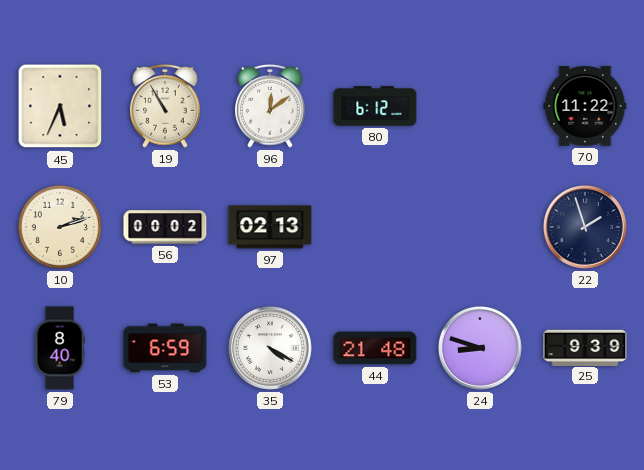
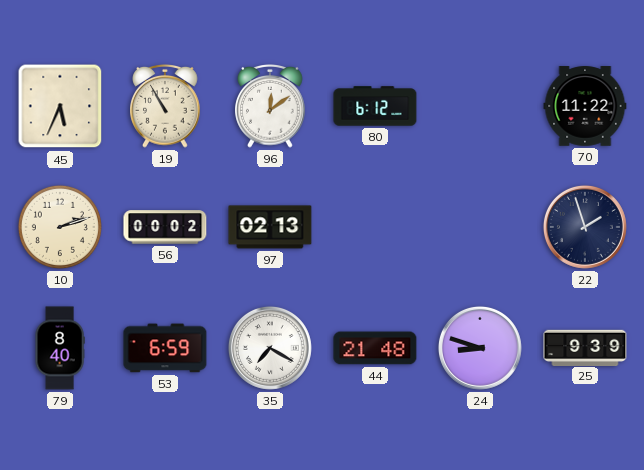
35: 4:20 -> 7:20
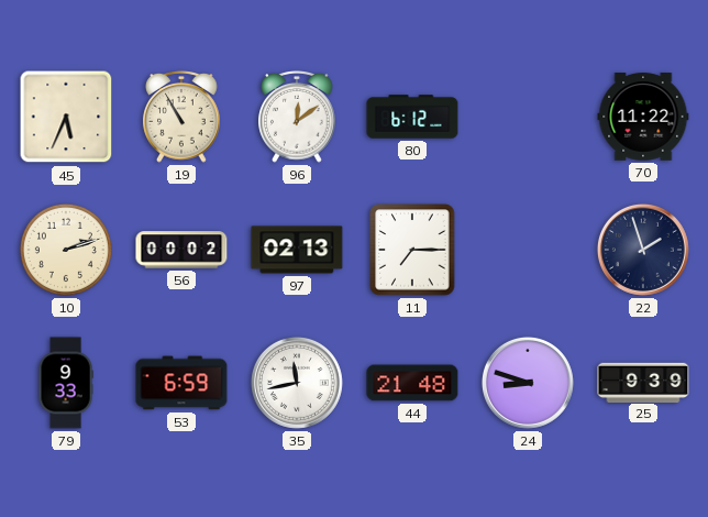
11: none -> 7:15
79: 8:40 -> 9:33
35: 7:20 -> 11:43
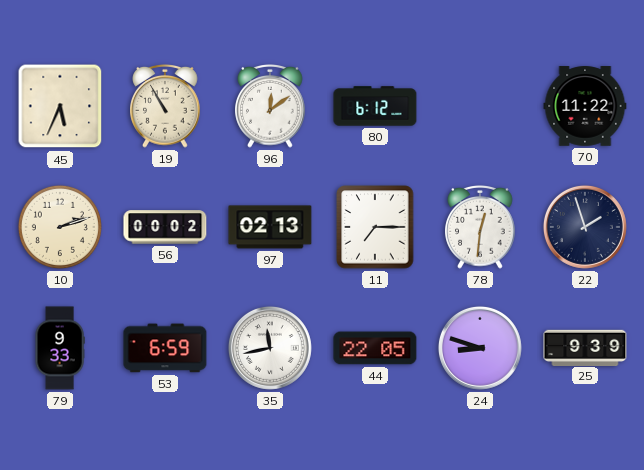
78: none -> 12:31
44: 21:48 -> 22:05
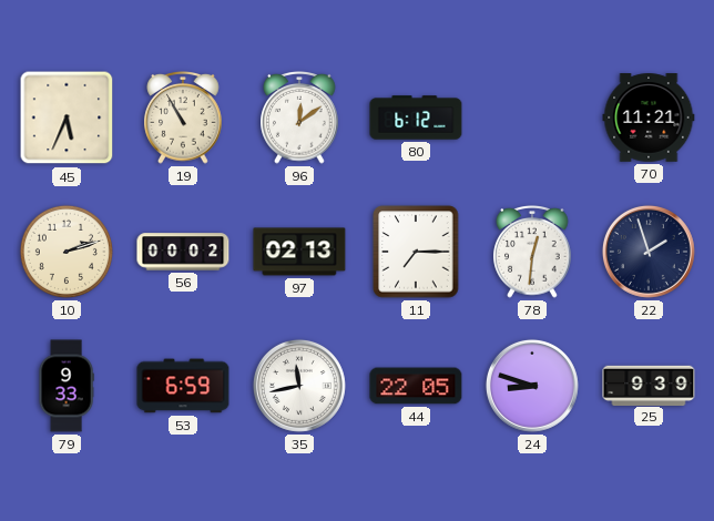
70: 11:22 -> 11:21
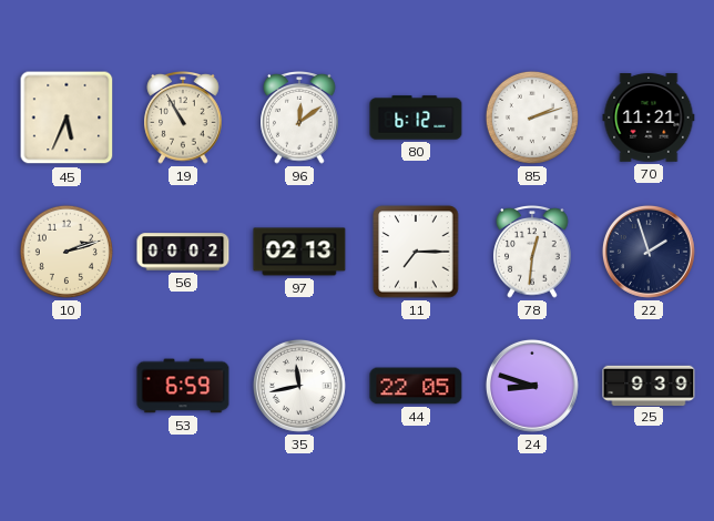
85: none -> 2:12
79: 9:33 -> none
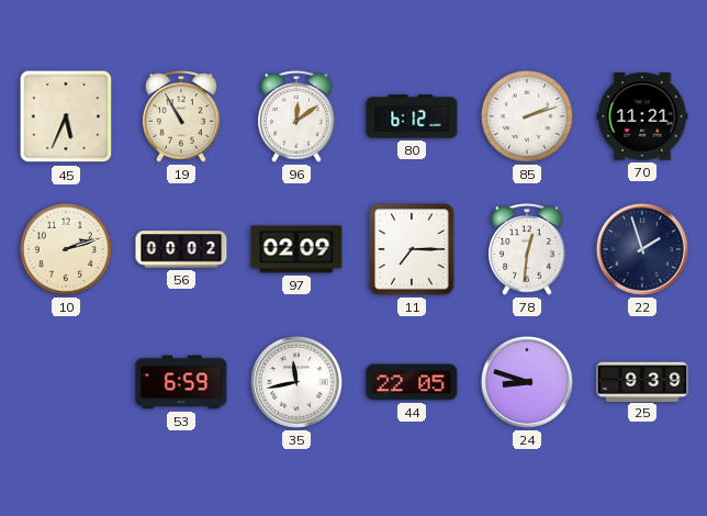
97: 02:13 -> 02:09
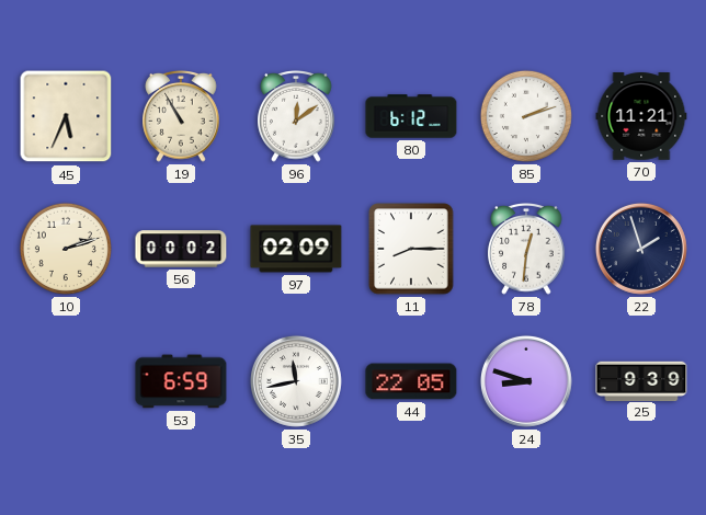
11: 7:15 -> 8:15
